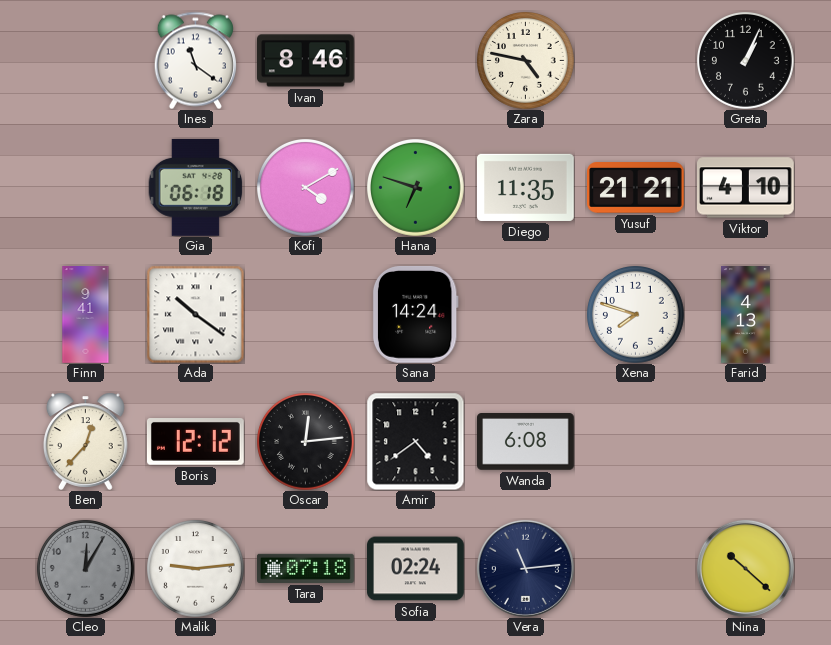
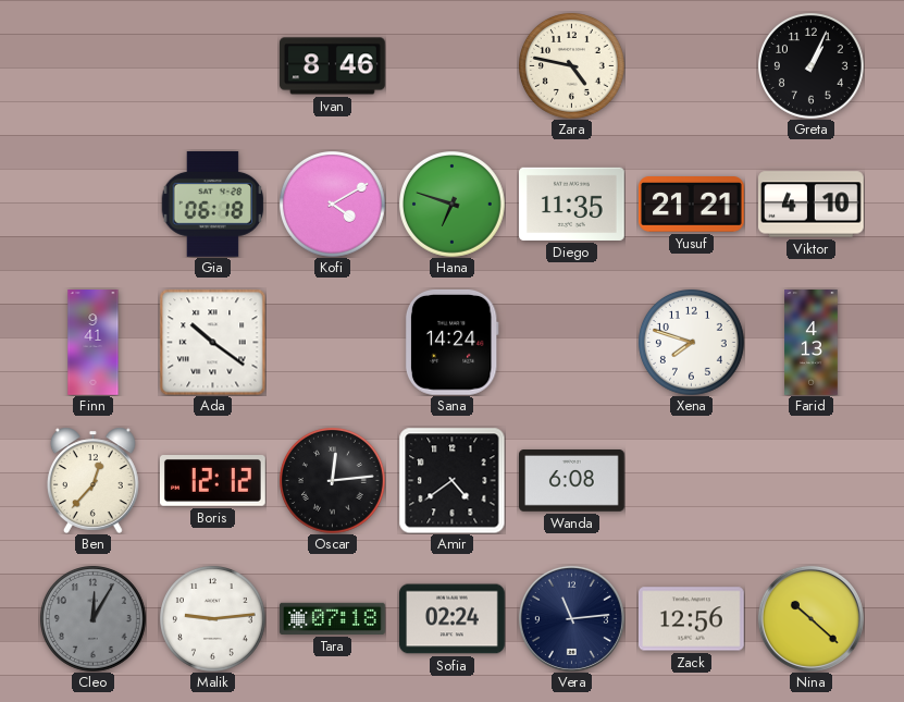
Ines: 11:21 -> none
Zack: none -> 12:56
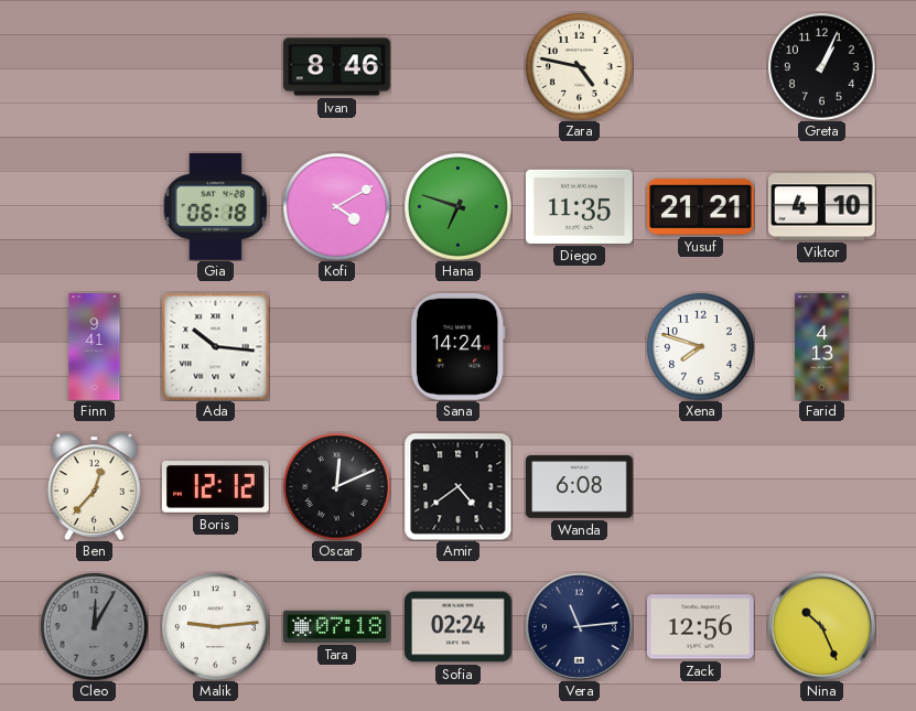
Ada: 10:21 -> 10:16
Oscar: 12:14 -> 12:11
Nina: 10:22 -> 10:26
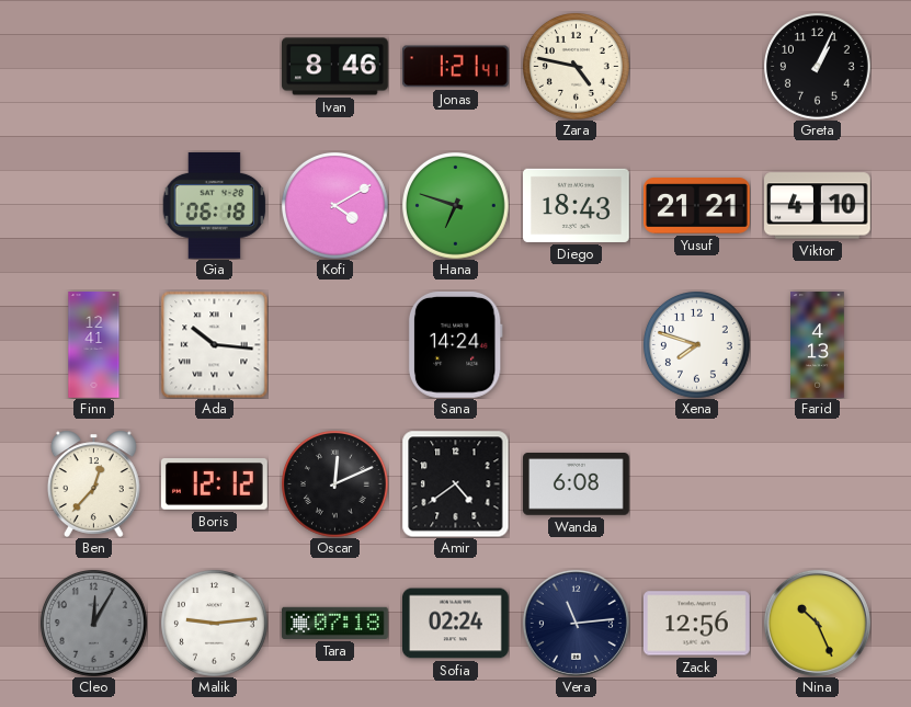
Jonas: none -> 1:21
Diego: 11:35 -> 18:43
Finn: 9:41 -> 12:41
